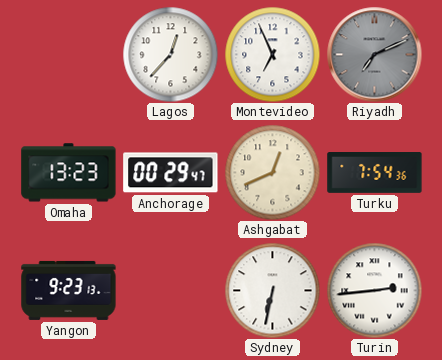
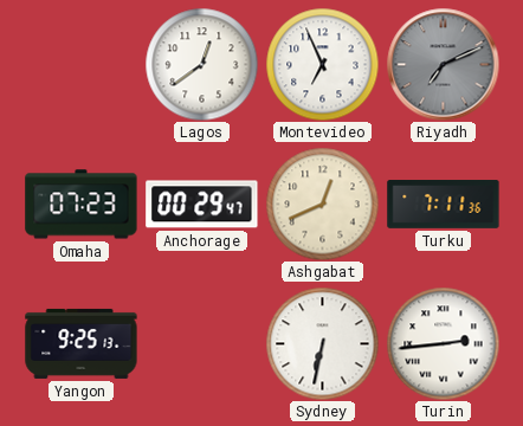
Lagos: 12:37 -> 12:39
Omaha: 13:23 -> 07:23
Turku: 7:54 -> 7:11
Yangon: 9:23 -> 9:25
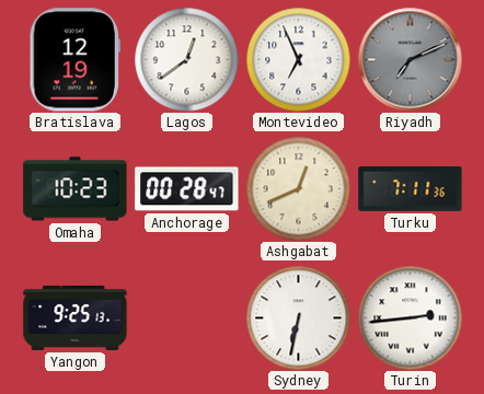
Bratislava: none -> 12:19
Omaha: 07:23 -> 10:23
Anchorage: 00:29 -> 00:28
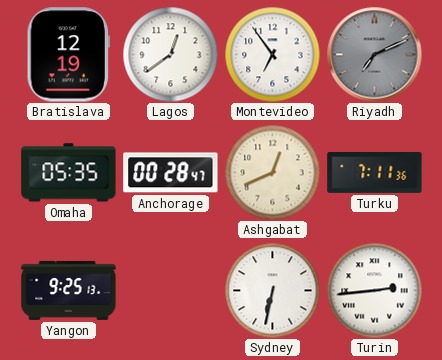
Montevideo: 6:56 -> 6:54
Omaha: 10:23 -> 05:35
